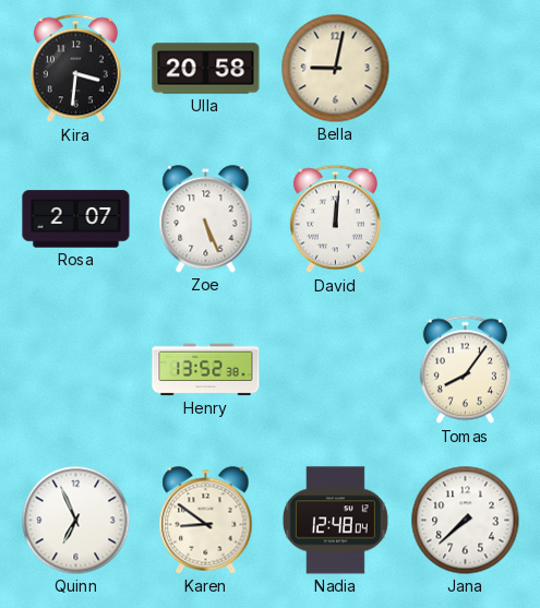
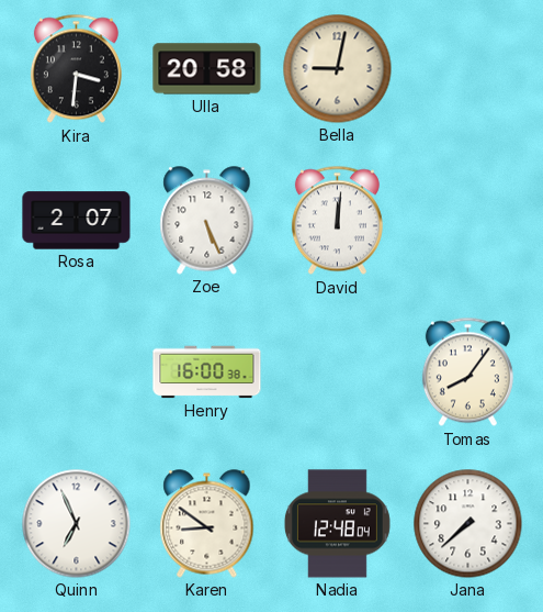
Henry: 13:52 -> 16:00
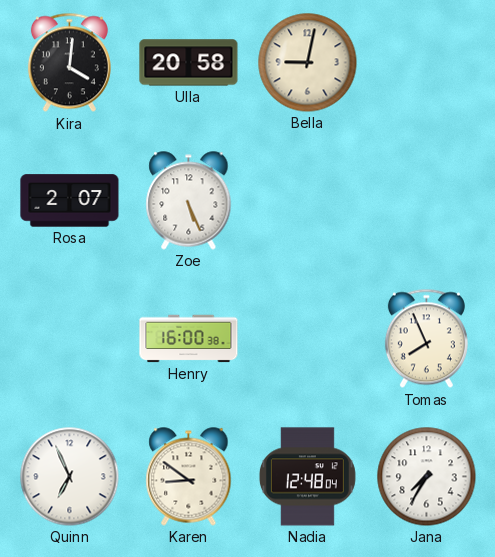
Kira: 3:31 -> 4:01
David: 12:01 -> none
Tomas: 8:06 -> 7:56
Jana: 7:38 -> 7:35
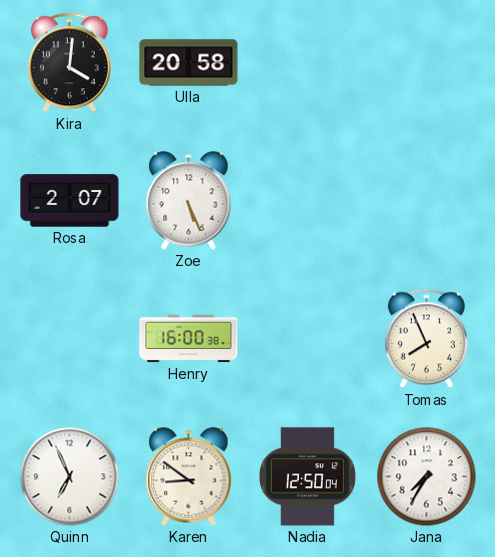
Bella: 9:02 -> none
Nadia: 12:48 -> 12:50
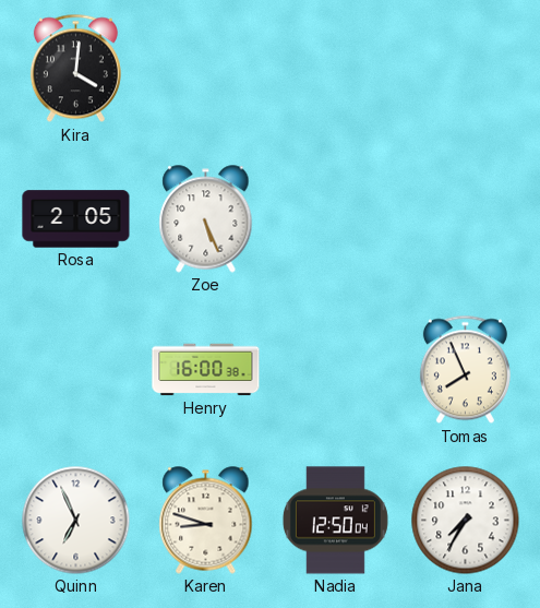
Ulla: 20:58 -> none
Rosa: 2:07 -> 2:05
Karen: 8:51 -> 8:48
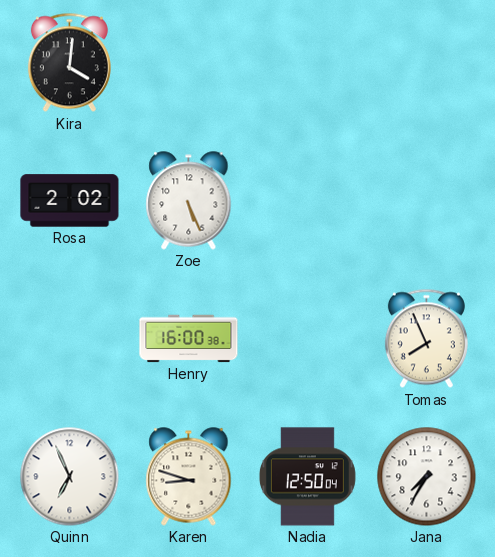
Rosa: 2:05 -> 2:02
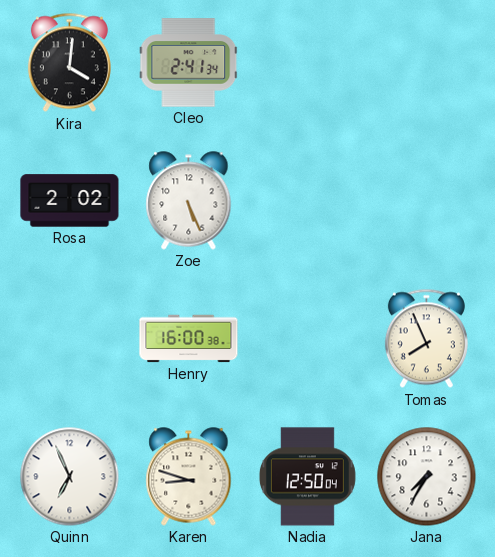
Cleo: none -> 2:41
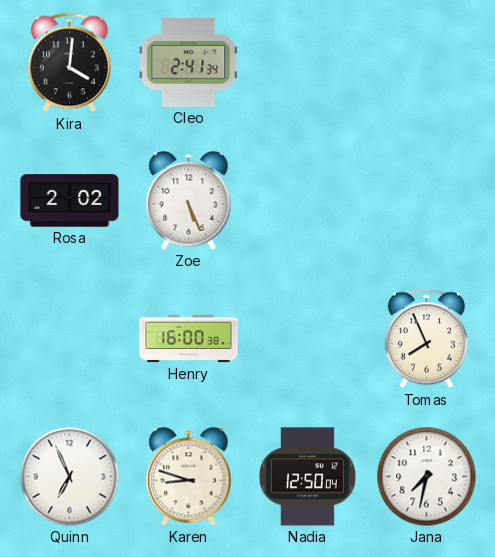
Jana: 7:35 -> 7:32
